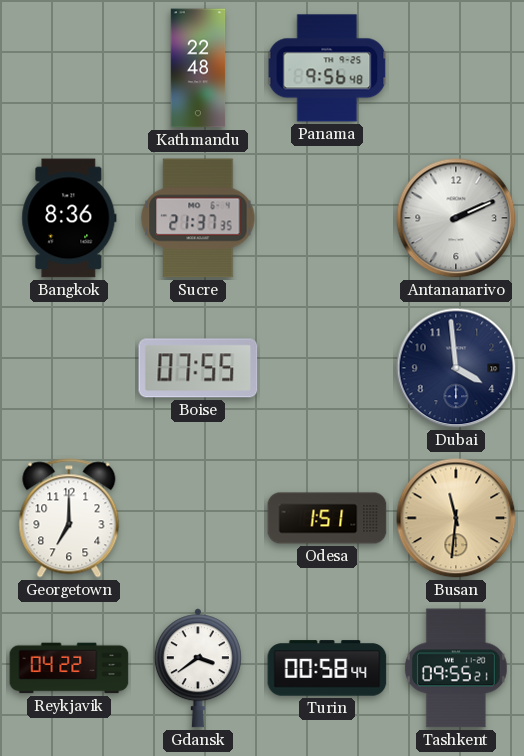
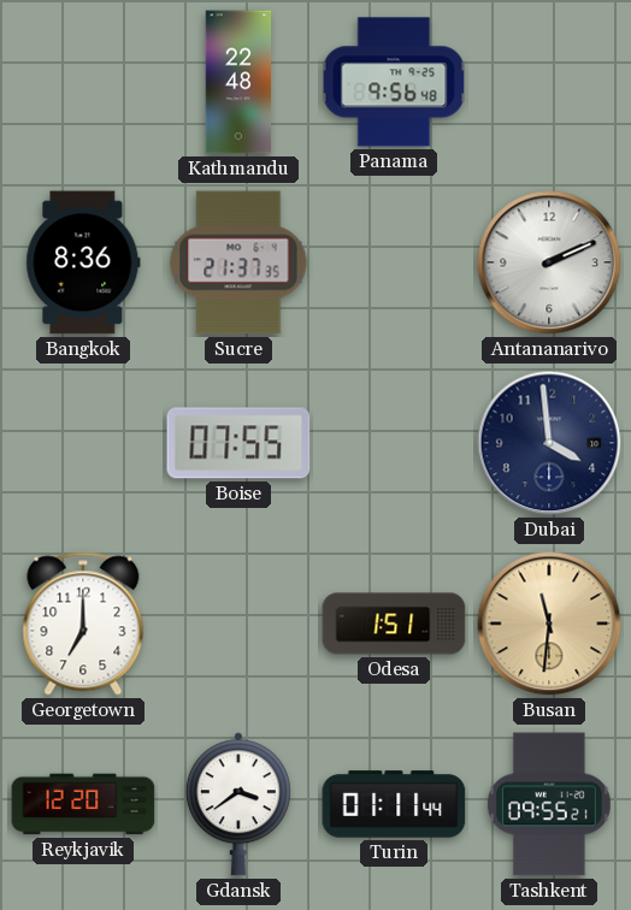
Reykjavik: 04:22 -> 12:20
Turin: 00:58 -> 01:11
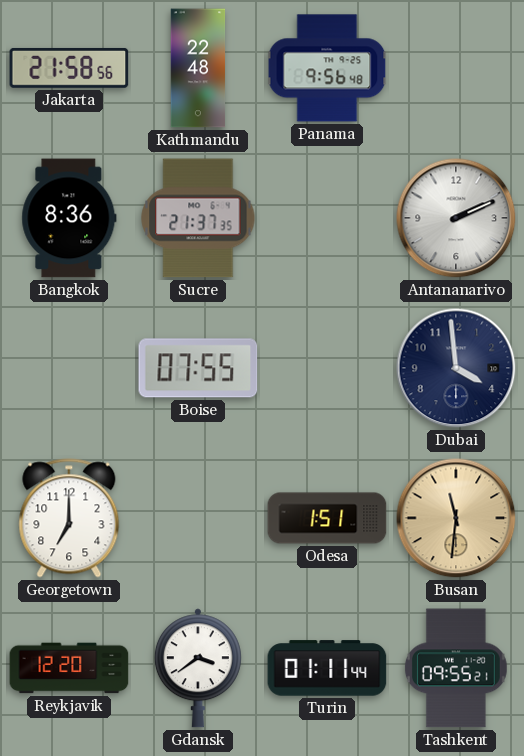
Jakarta: none -> 21:58
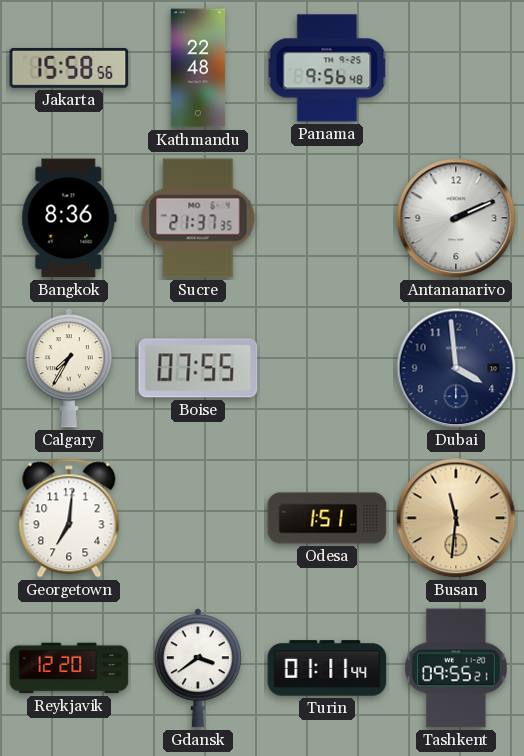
Jakarta: 21:58 -> 15:58
Calgary: none -> 7:35
Georgetown: 7:00 -> 7:01
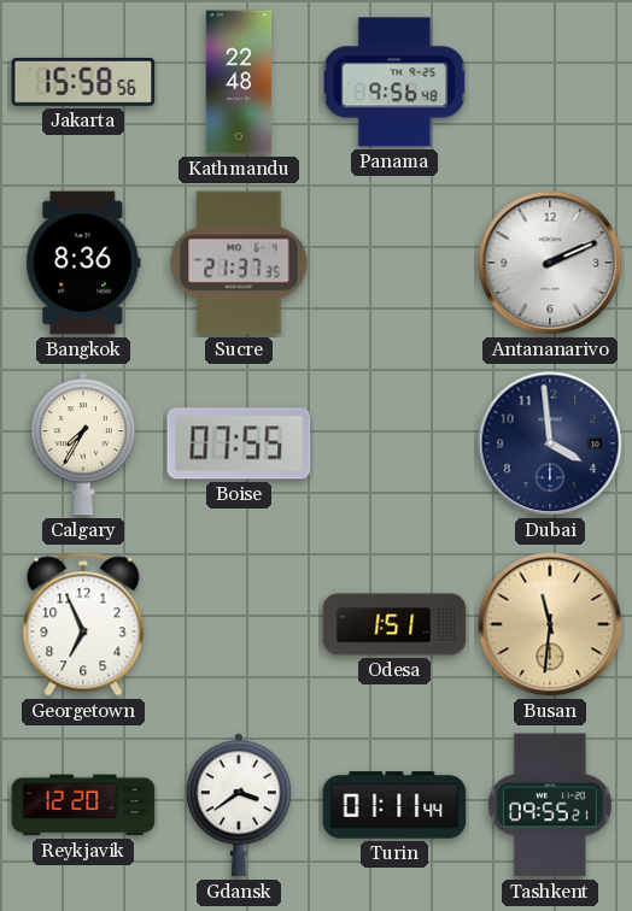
Georgetown: 7:01 -> 6:56
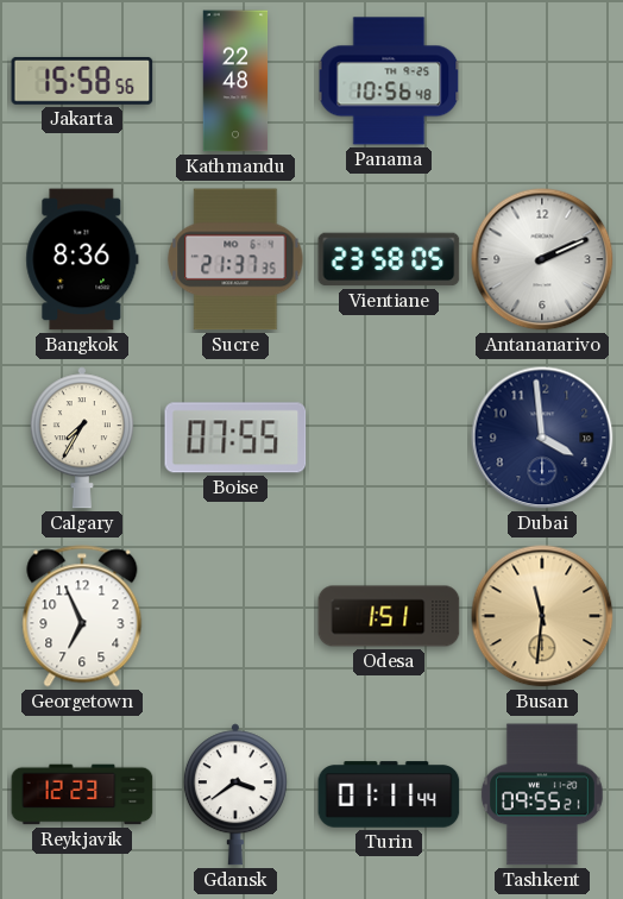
Panama: 9:56 -> 10:56
Vientiane: none -> 23:58
Reykjavik: 12:20 -> 12:23
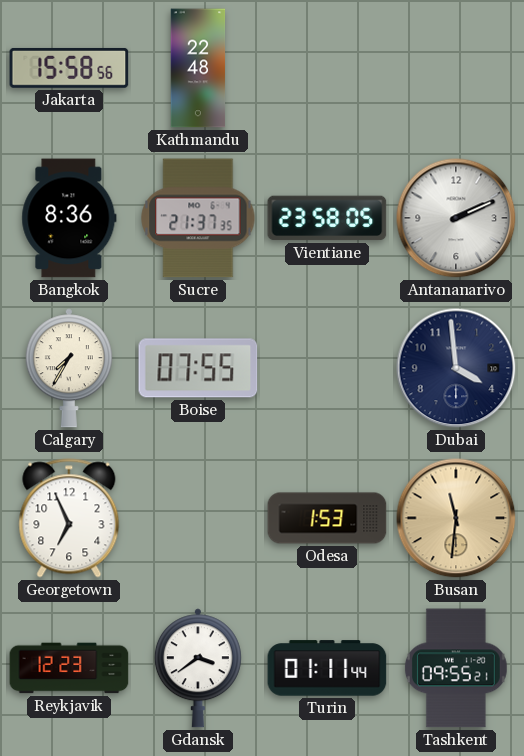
Panama: 10:56 -> none
Odesa: 1:51 -> 1:53
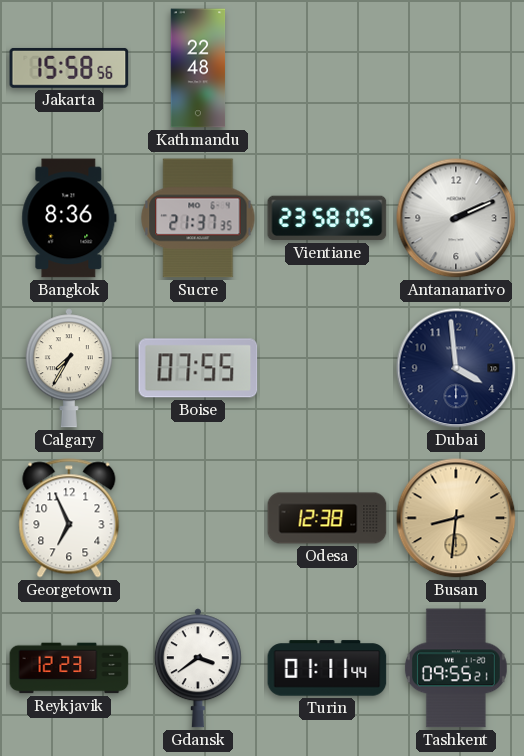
Odesa: 1:53 -> 12:38
Busan: 11:31 -> 8:31
